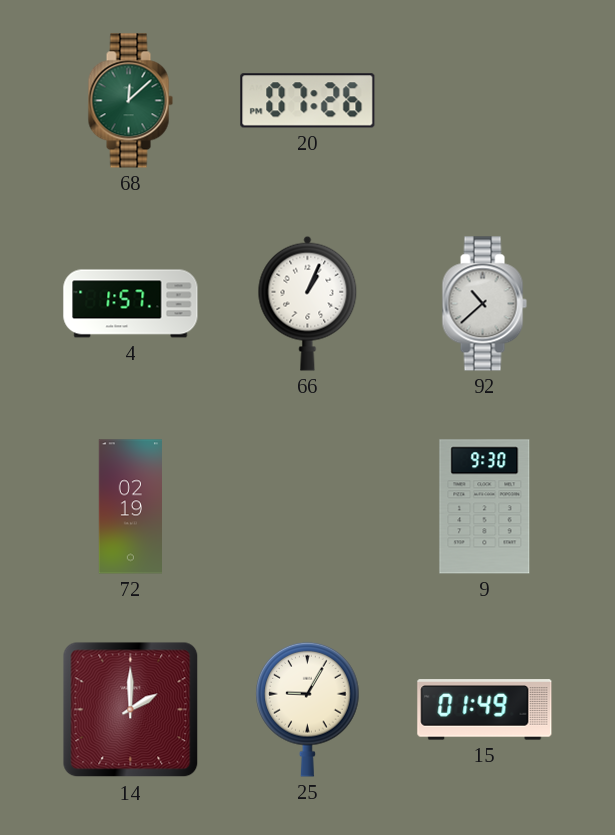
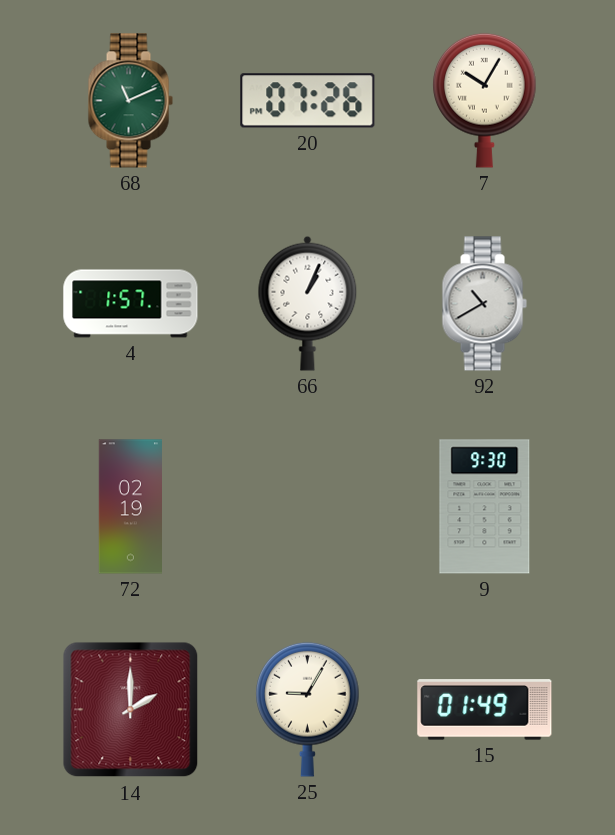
68: 12:08 -> 11:11
7: none -> 10:05
92: 10:38 -> 10:40
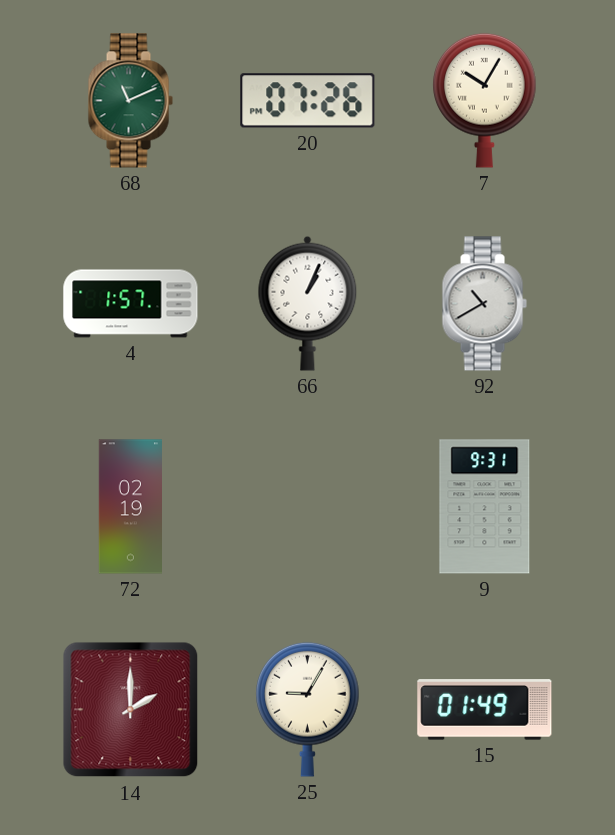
9: 9:30 -> 9:31
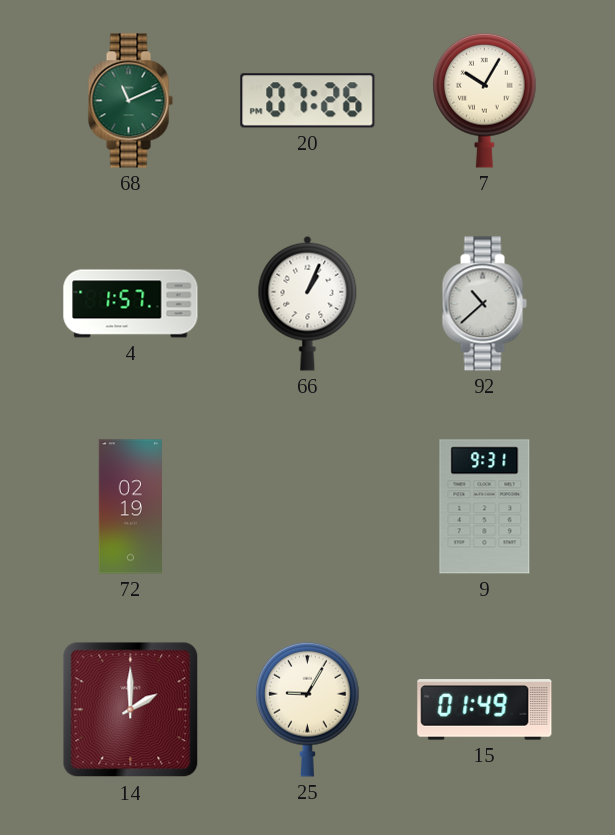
92: 10:40 -> 10:38
